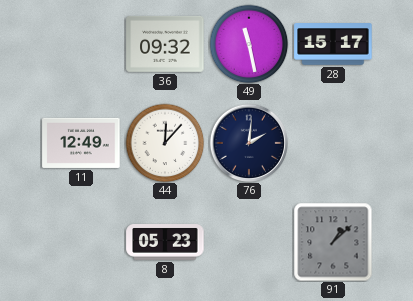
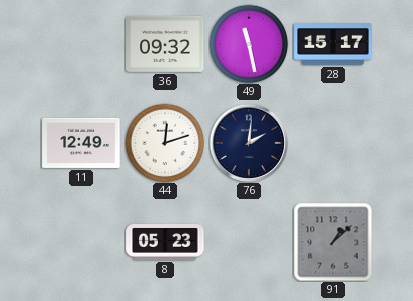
44: 12:07 -> 12:12
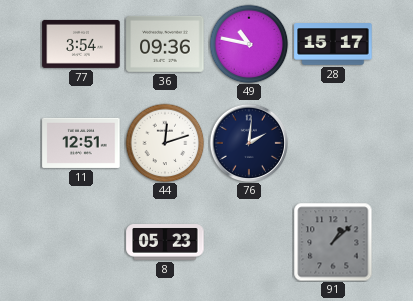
77: none -> 3:54
36: 09:32 -> 09:36
49: 11:28 -> 10:47
11: 12:49 -> 12:51
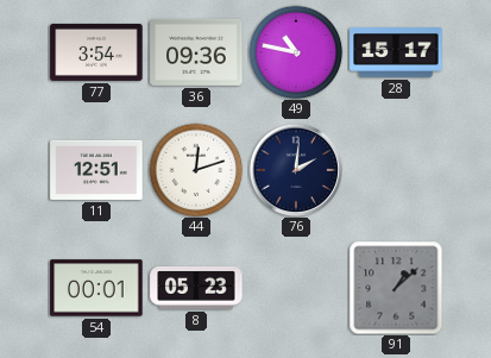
54: none -> 00:01
